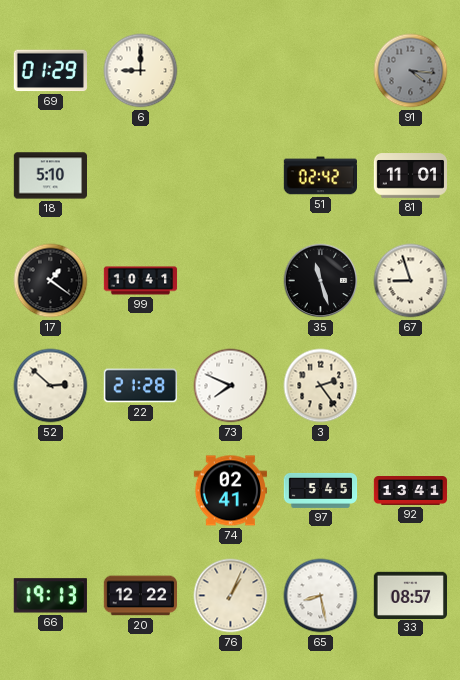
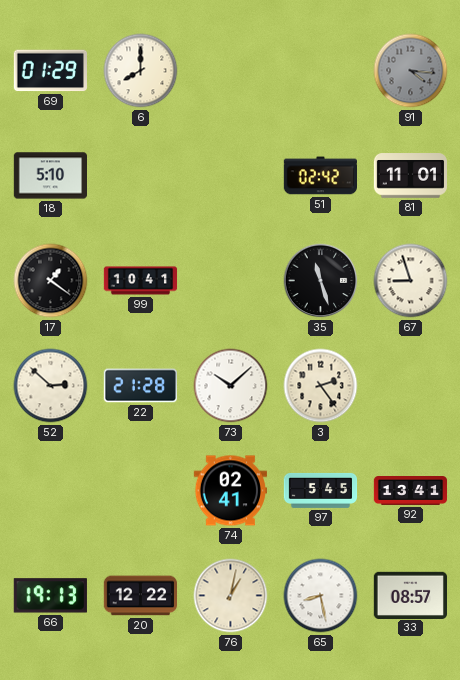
6: 9:00 -> 8:00
73: 7:49 -> 10:08
76: 1:04 -> 1:02
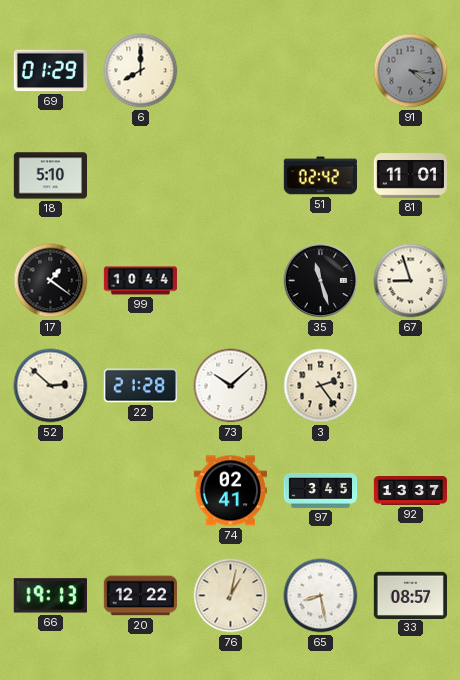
99: 10:41 -> 10:44
97: 5:45 -> 3:45
92: 13:41 -> 13:37
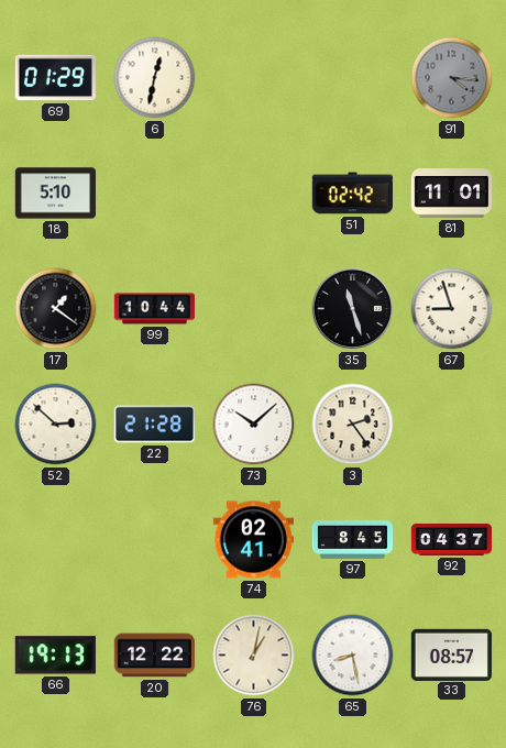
6: 8:00 -> 12:32
97: 3:45 -> 8:45
92: 13:37 -> 04:37
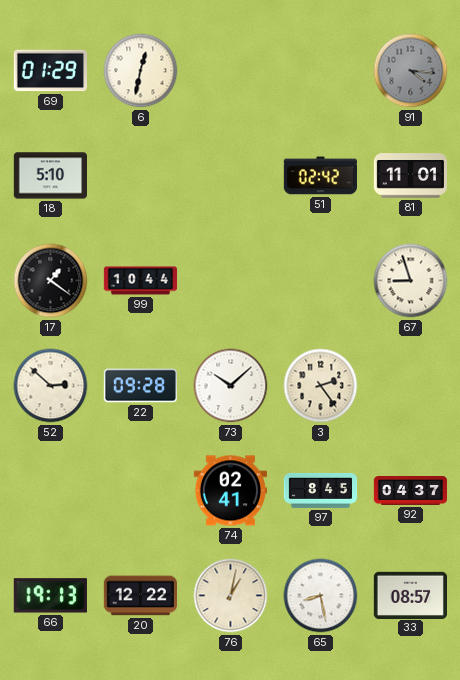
35: 11:27 -> none
22: 21:28 -> 09:28
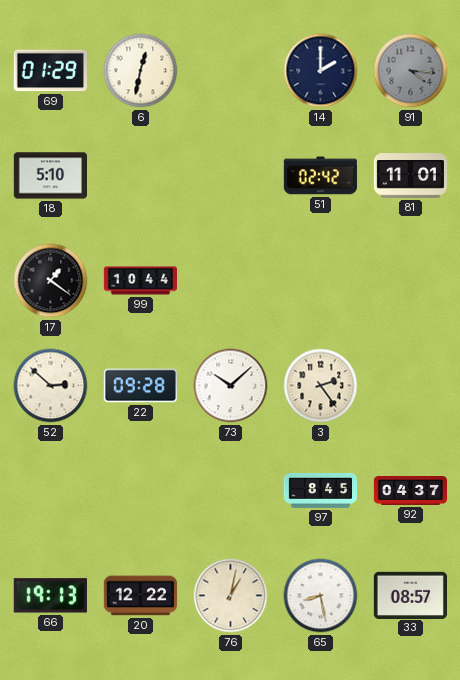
14: none -> 2:00
67: 8:57 -> none
74: 02:41 -> none
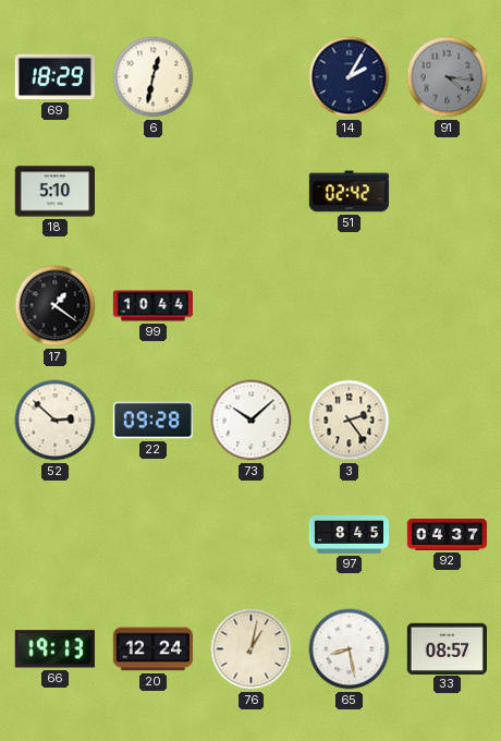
69: 01:29 -> 18:29
14: 2:00 -> 2:05
81: 11:01 -> none
20: 12:22 -> 12:24
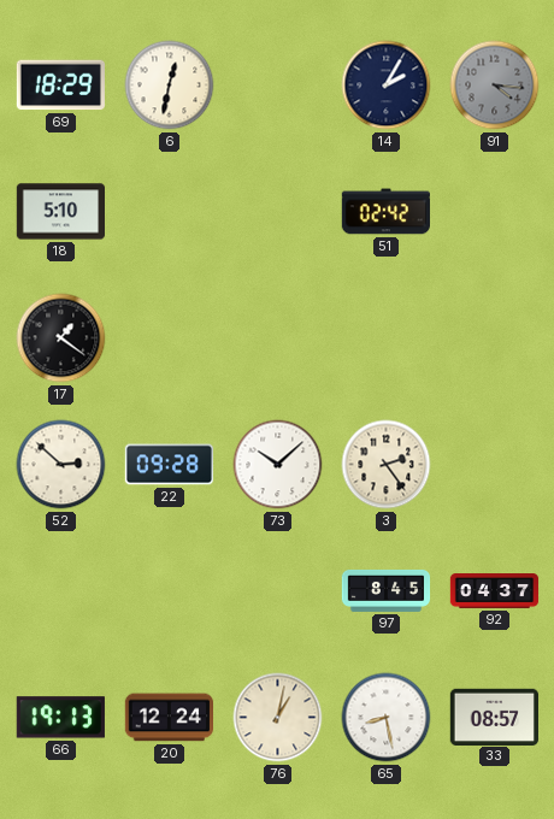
99: 10:44 -> none
